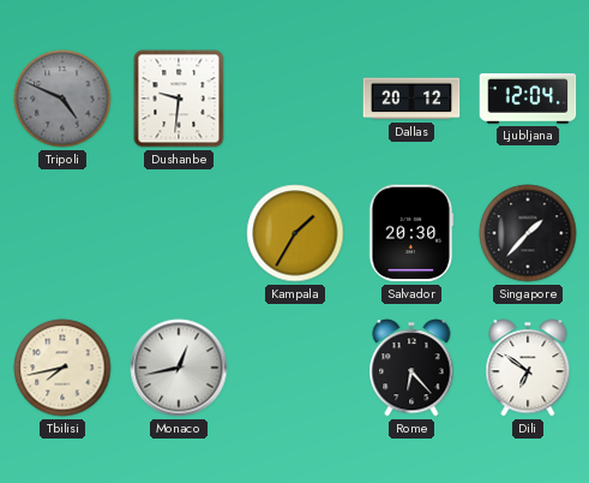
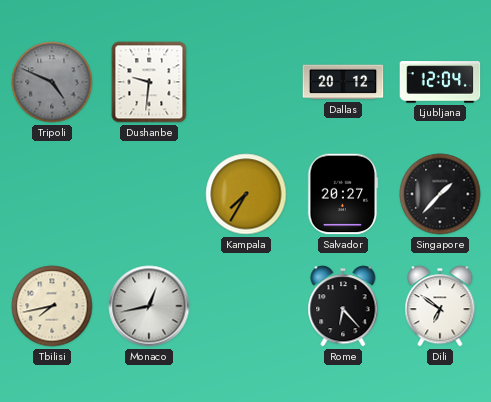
Kampala: 1:35 -> 7:35
Salvador: 20:30 -> 20:27
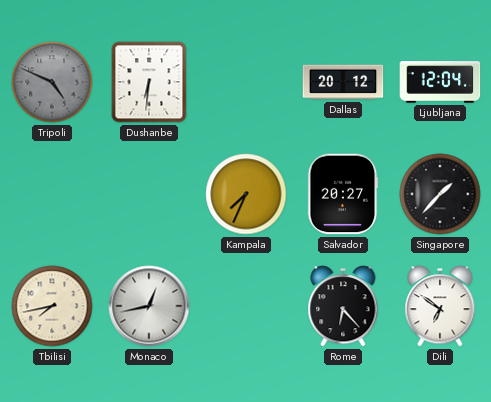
Dushanbe: 9:31 -> 6:31
Kampala: 7:35 -> 7:34
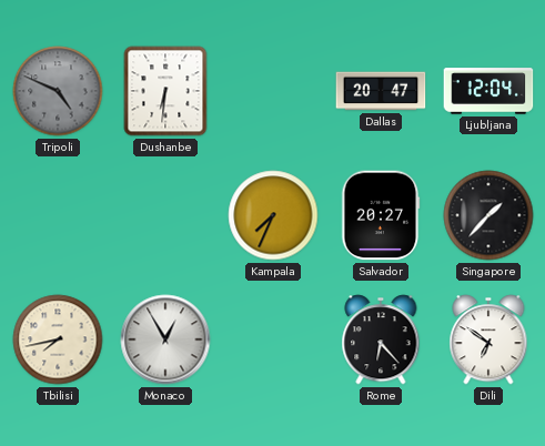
Dallas: 20:12 -> 20:47
Monaco: 12:43 -> 12:55
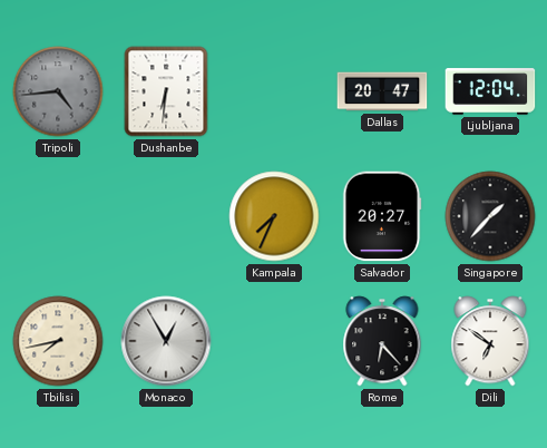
Tripoli: 4:49 -> 4:44
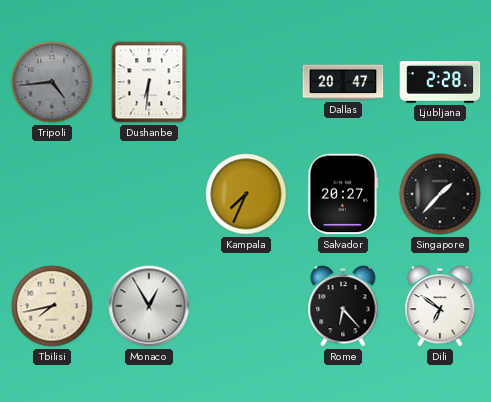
Ljubljana: 12:04 -> 2:28
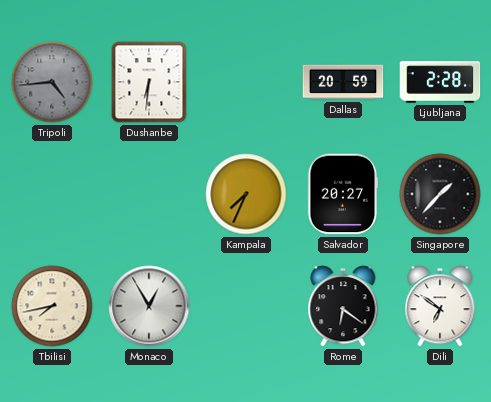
Dallas: 20:47 -> 20:59
Rome: 6:23 -> 6:21
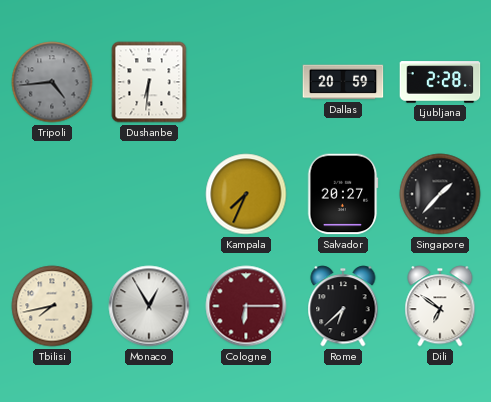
Cologne: none -> 6:15
Rome: 6:21 -> 6:38
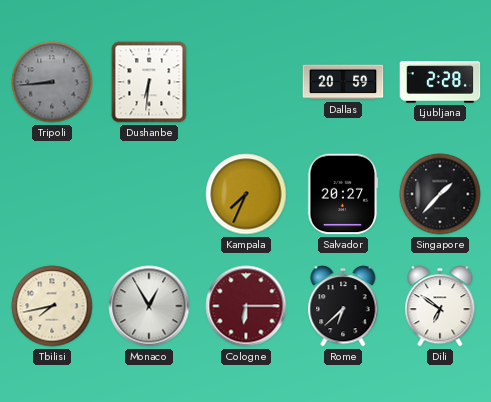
Tripoli: 4:44 -> 8:44
